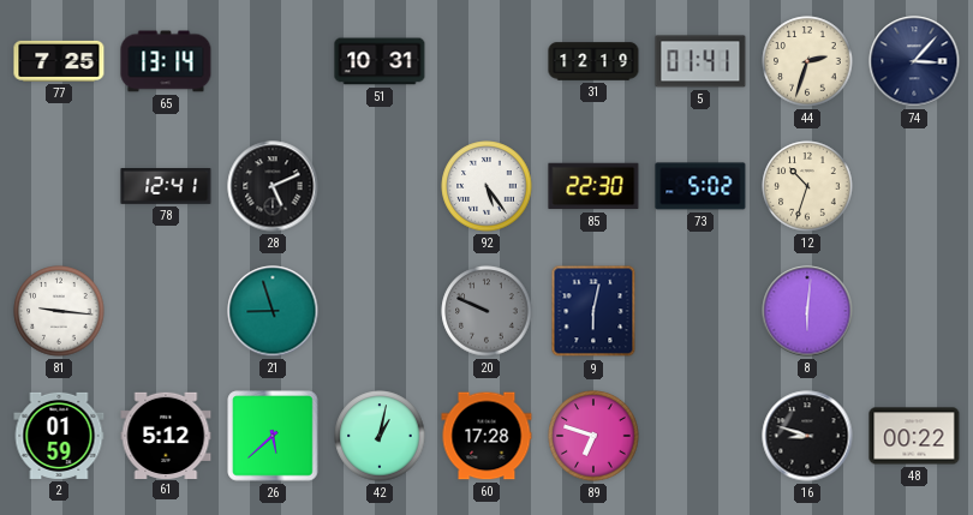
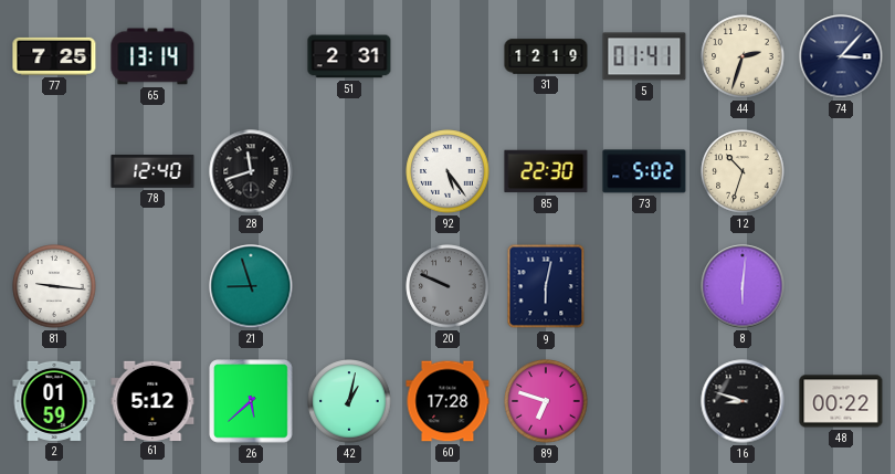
51: 10:31 -> 2:31
78: 12:41 -> 12:40
28: 5:11 -> 11:42
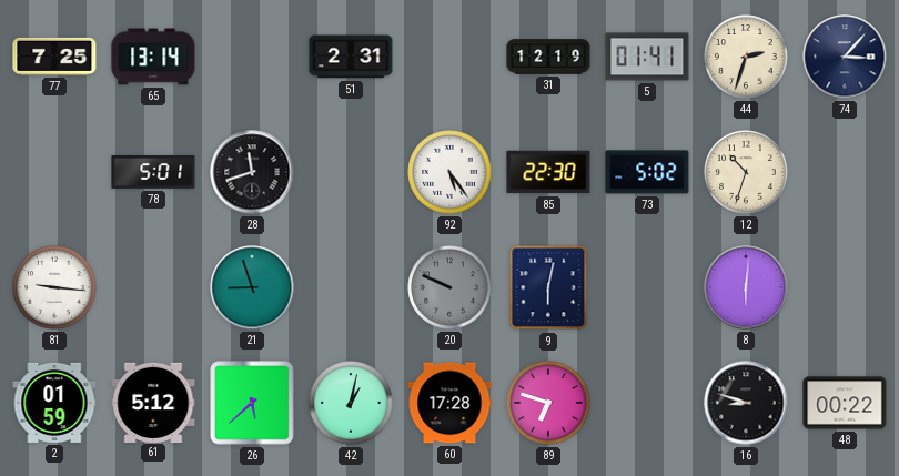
78: 12:40 -> 5:01
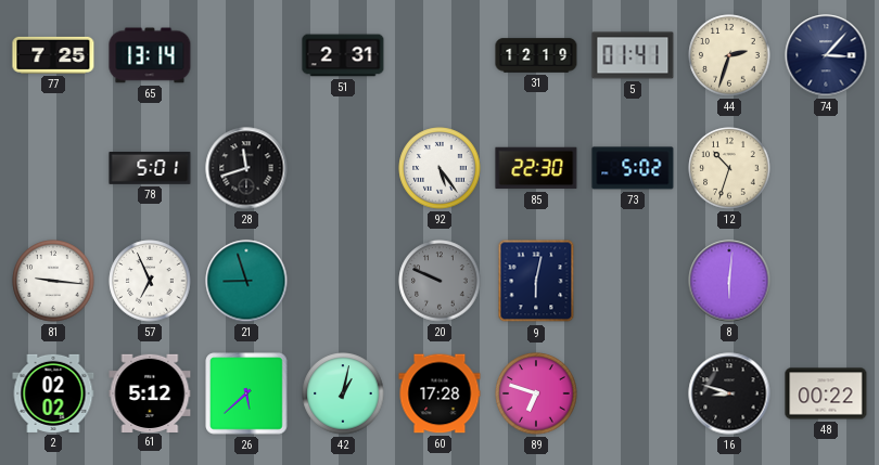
57: none -> 6:56
2: 01:59 -> 02:02
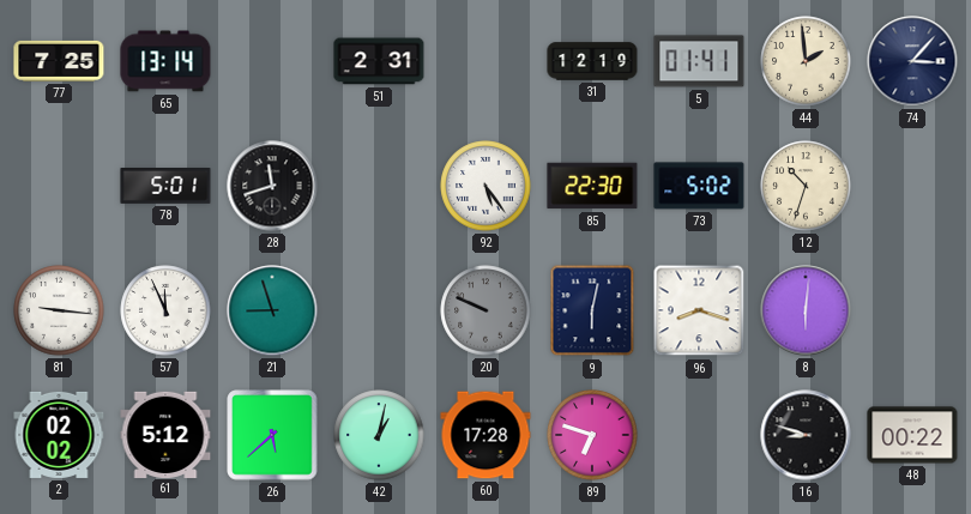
44: 2:33 -> 1:59
57: 6:56 -> 11:56
96: none -> 8:18
